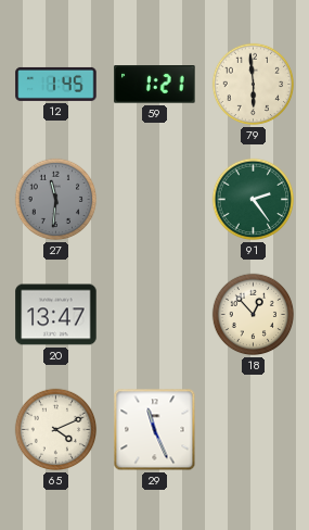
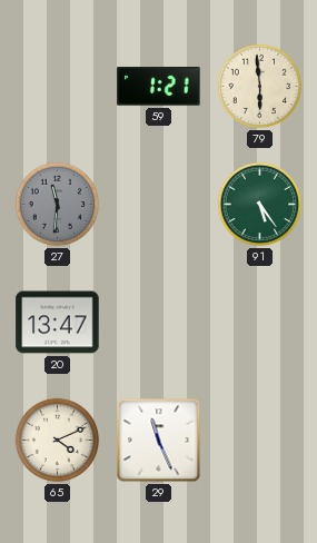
12: 1:45 -> none
91: 2:24 -> 5:24
18: 12:53 -> none
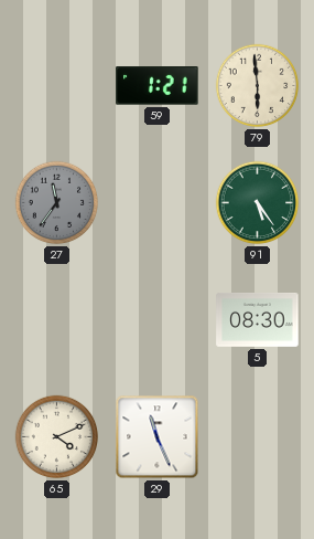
27: 11:31 -> 11:36
20: 13:47 -> none
5: none -> 08:30
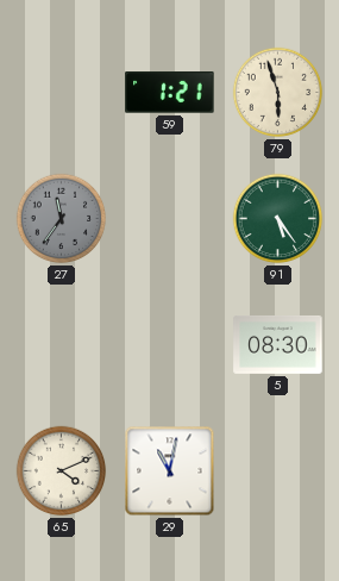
79: 5:59 -> 5:57
29: 11:26 -> 11:02
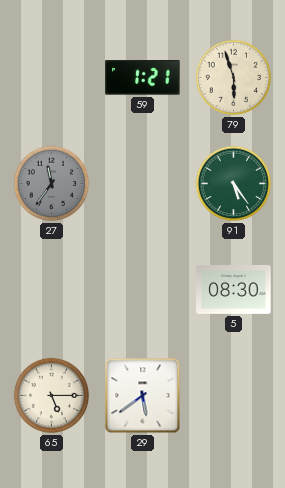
65: 4:11 -> 5:15
29: 11:02 -> 5:39
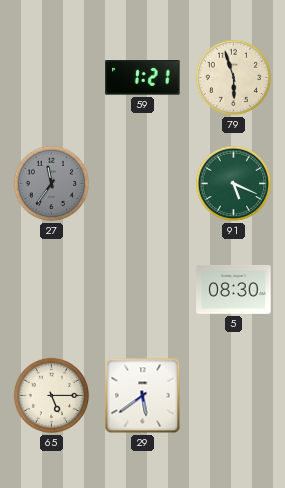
91: 5:24 -> 5:19
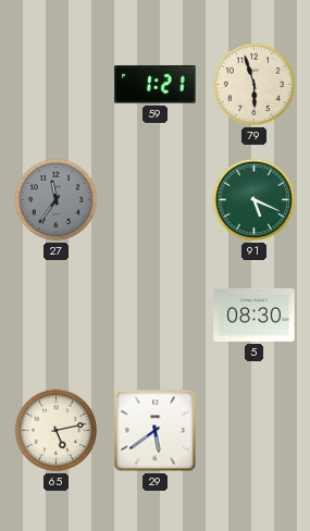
65: 5:15 -> 5:13
